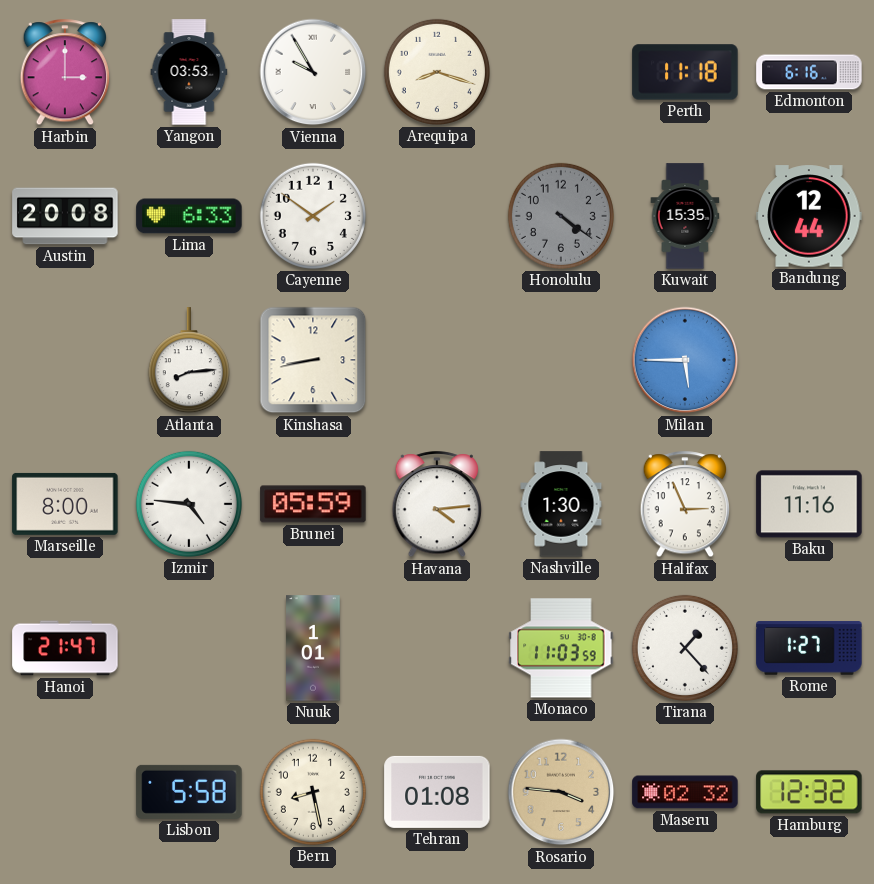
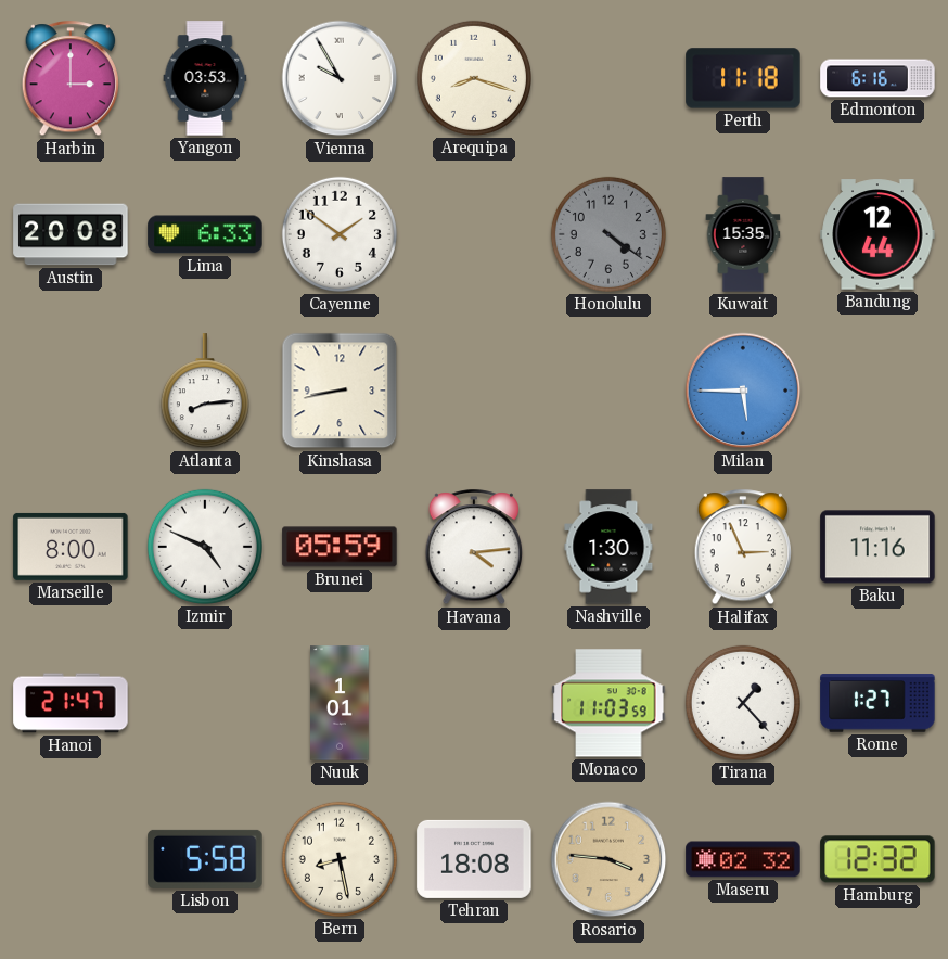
Izmir: 4:46 -> 4:49
Tehran: 01:08 -> 18:08
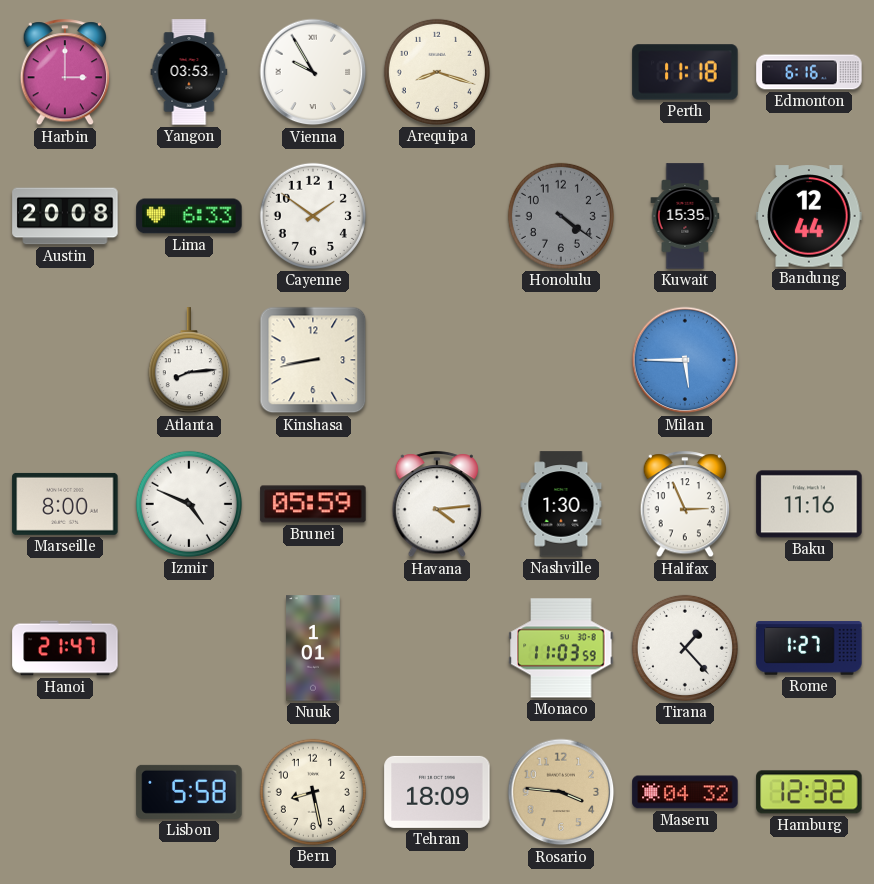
Tehran: 18:08 -> 18:09
Maseru: 02:32 -> 04:32
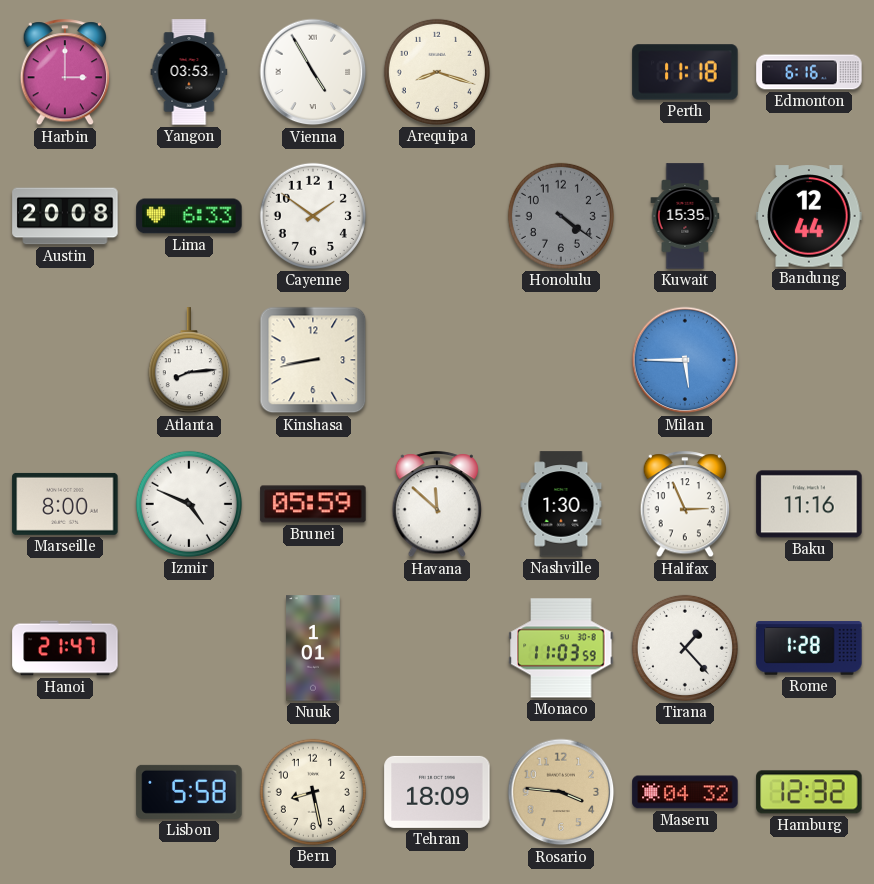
Vienna: 9:55 -> 4:55
Havana: 4:14 -> 11:52
Rome: 1:27 -> 1:28
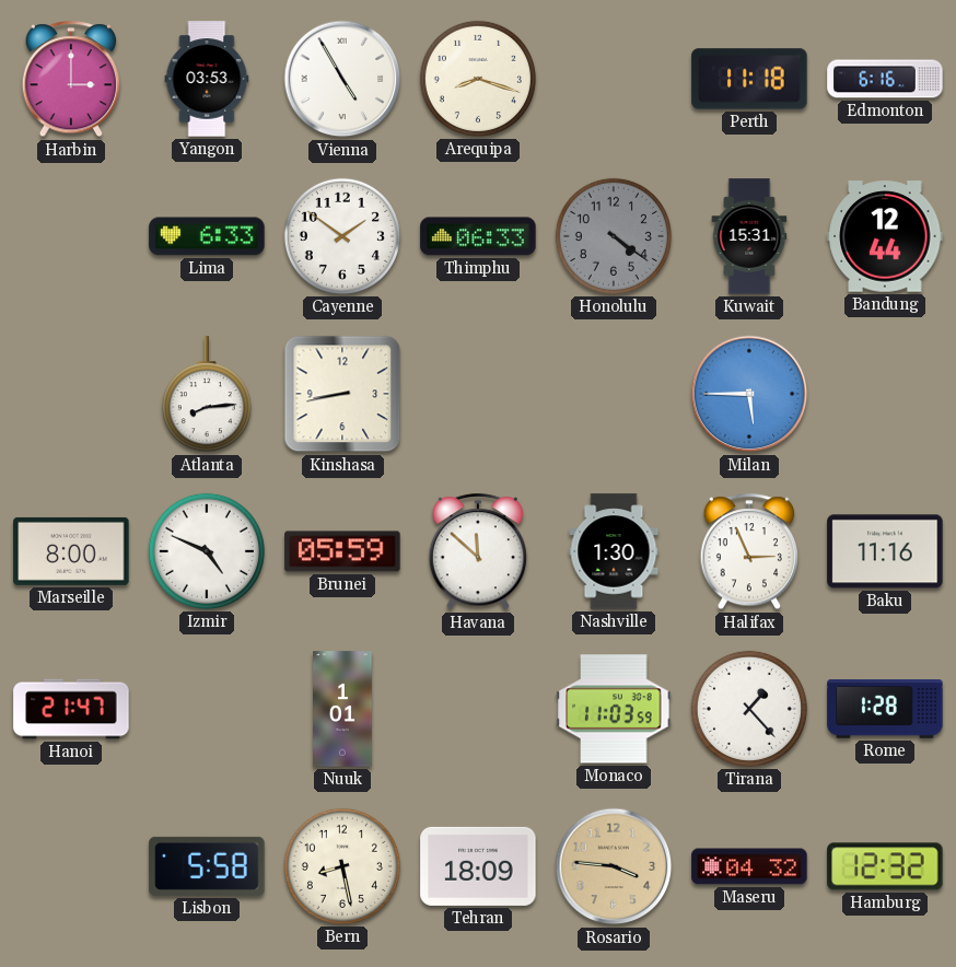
Austin: 20:08 -> none
Thimphu: none -> 06:33
Kuwait: 15:35 -> 15:31
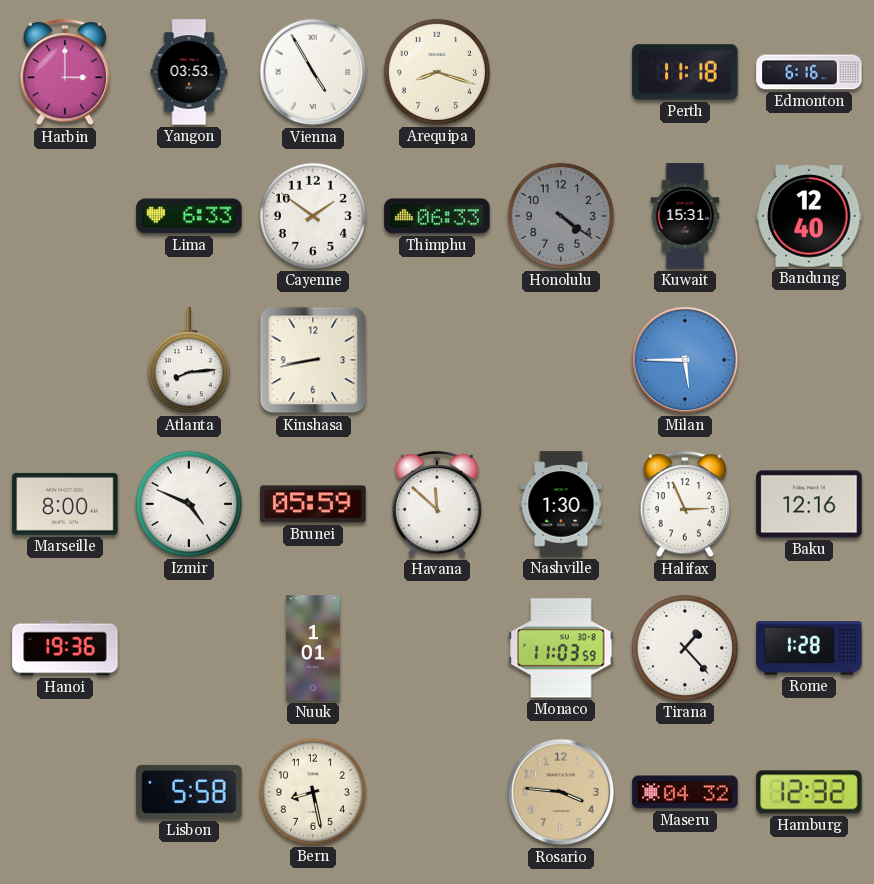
Bandung: 12:44 -> 12:40
Baku: 11:16 -> 12:16
Hanoi: 21:47 -> 19:36
Tehran: 18:09 -> none
